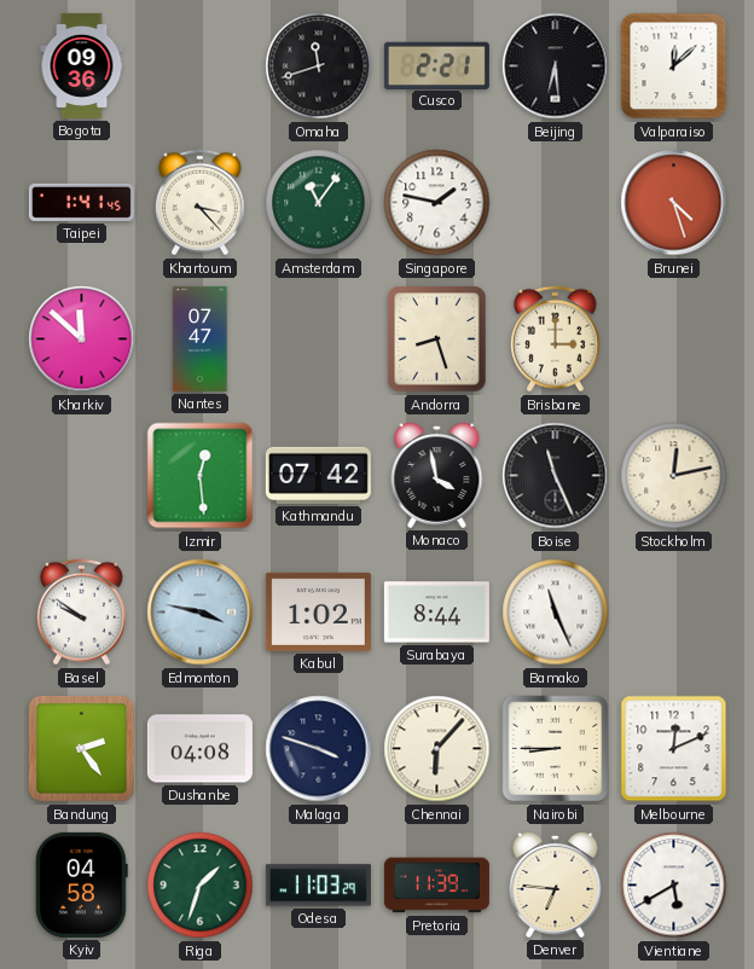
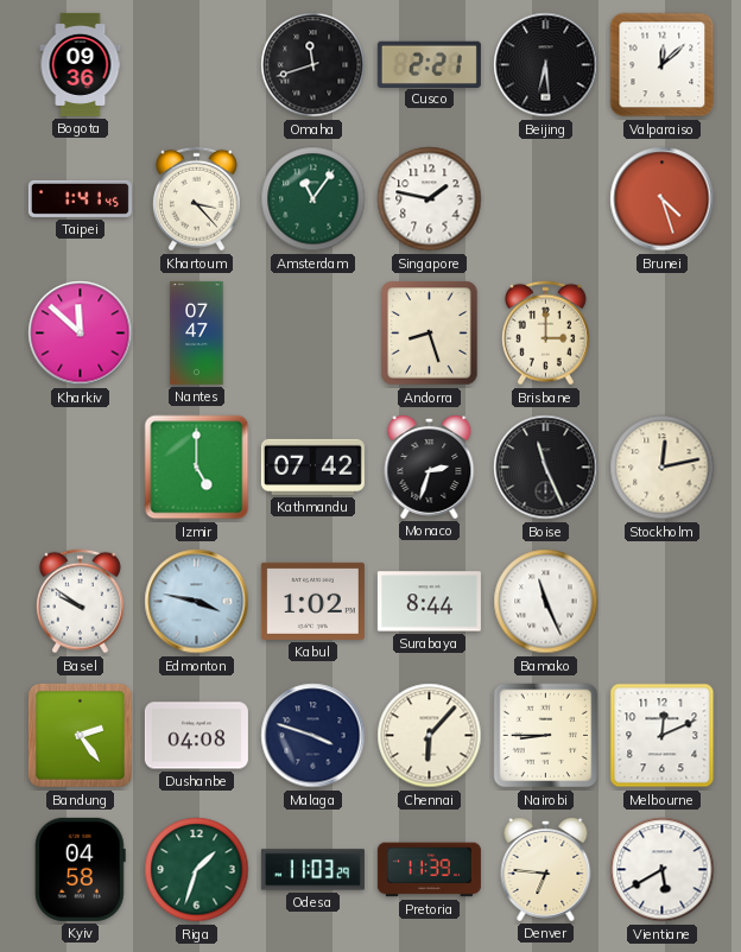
Izmir: 12:29 -> 5:00
Monaco: 3:58 -> 2:33
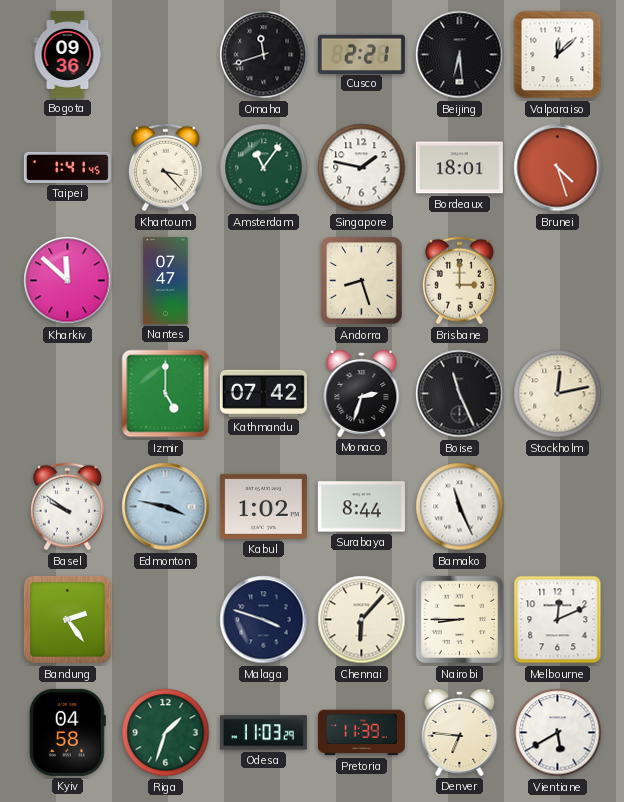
Bordeaux: none -> 18:01
Dushanbe: 04:08 -> none
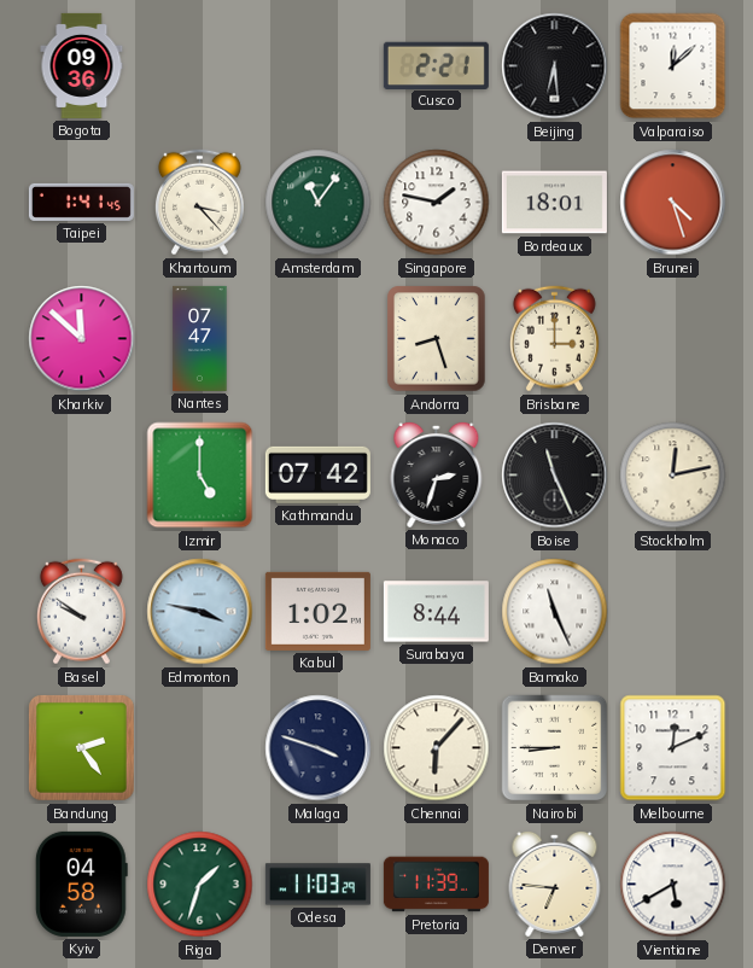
Omaha: 11:42 -> none
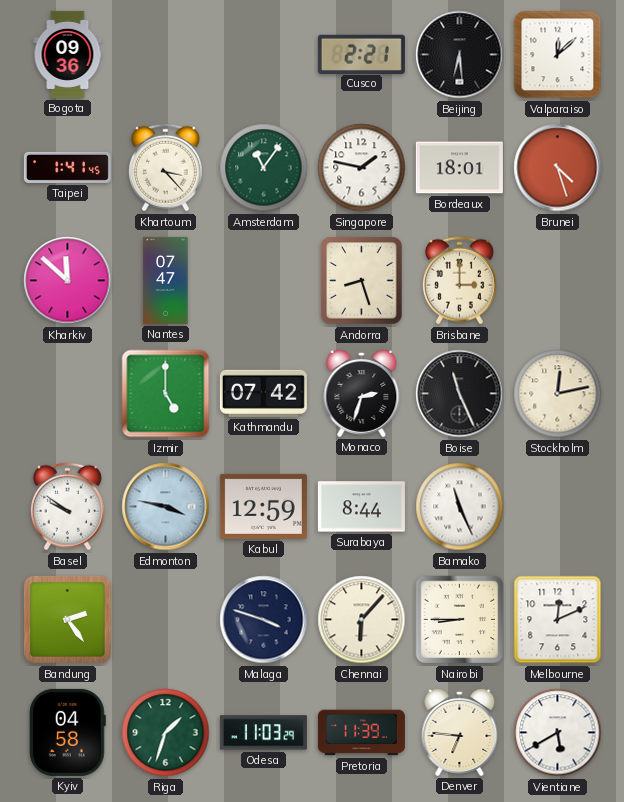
Kabul: 1:02 -> 12:59
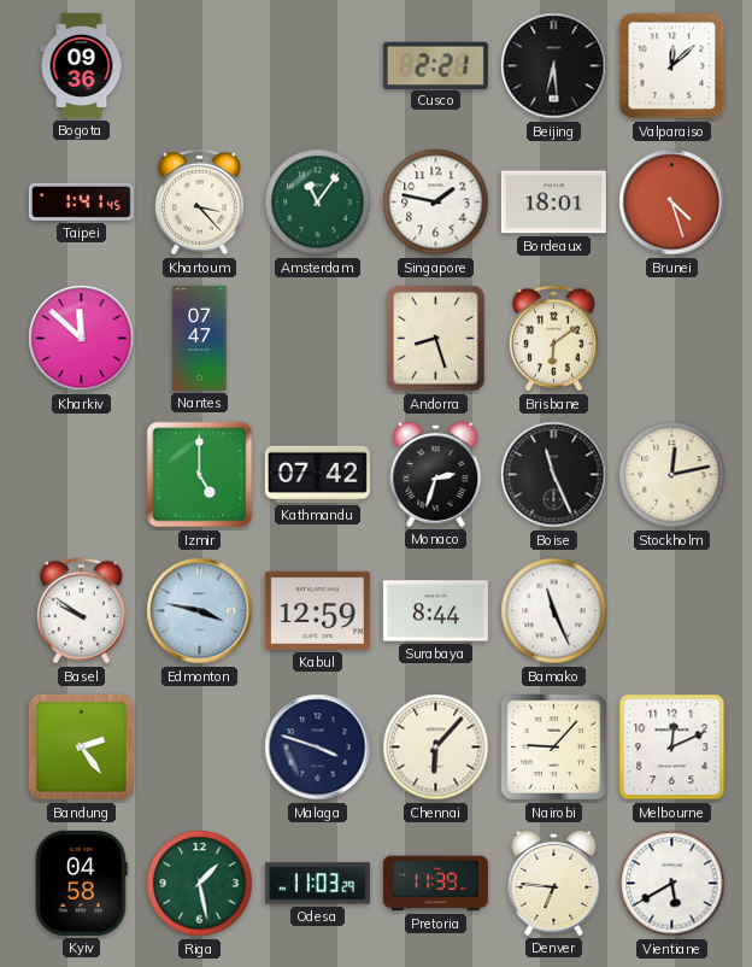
Brisbane: 3:00 -> 6:09
Nairobi: 8:45 -> 9:07
Riga: 1:33 -> 1:28
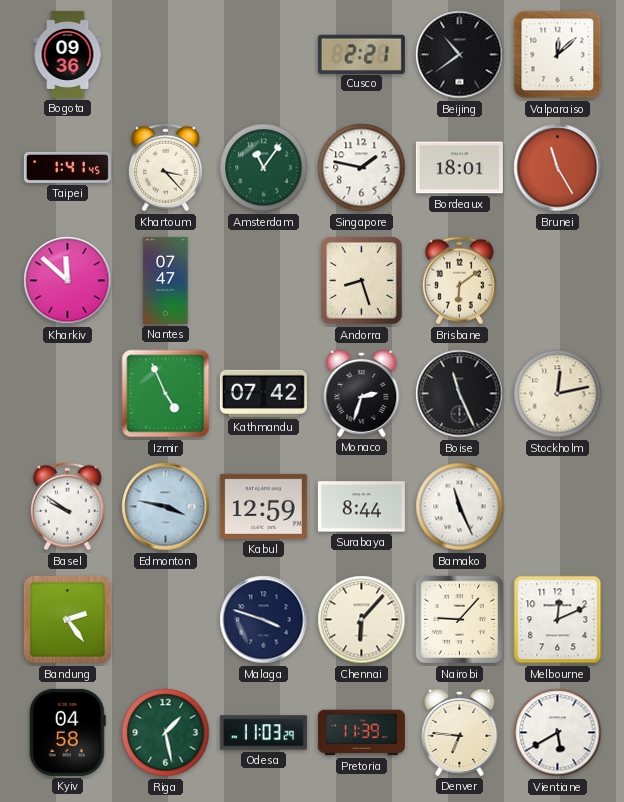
Beijing: 6:29 -> 10:39
Brunei: 4:27 -> 11:25
Izmir: 5:00 -> 4:56
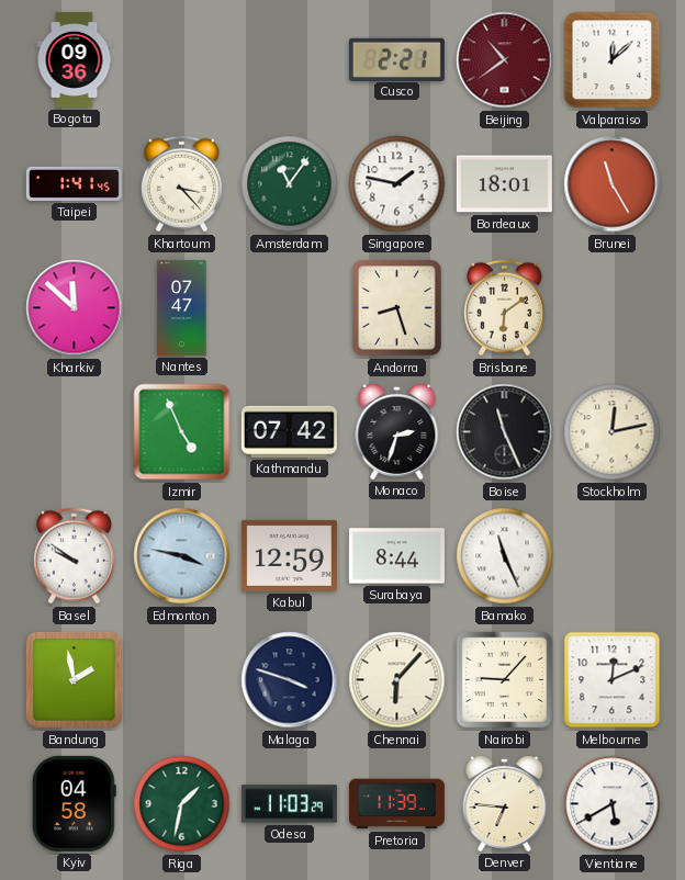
Beijing dial: black -> burgundy
Bandung: 2:24 -> 1:58
Riga: 1:28 -> 1:32
